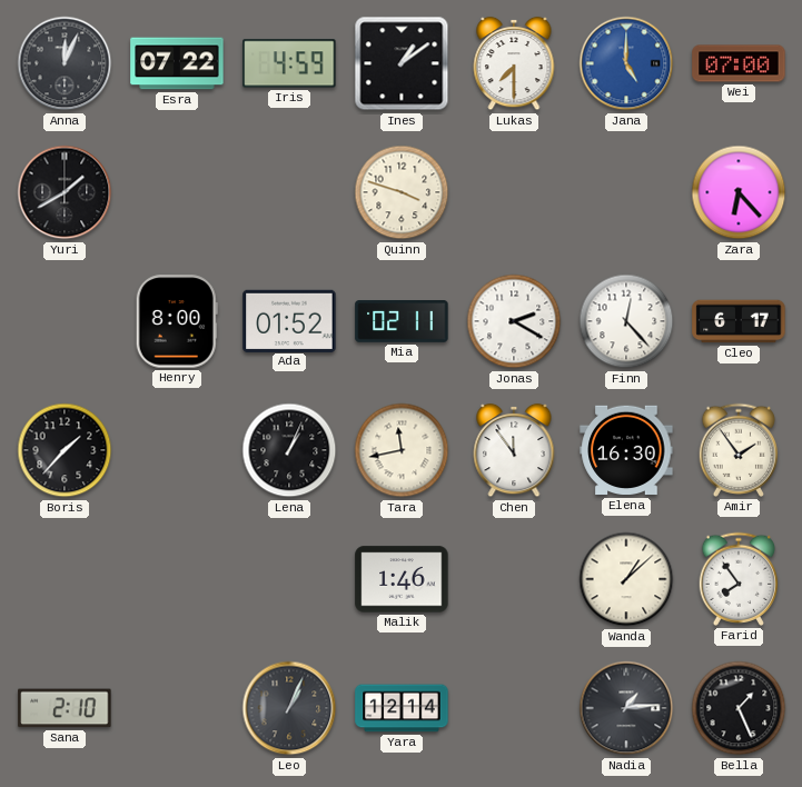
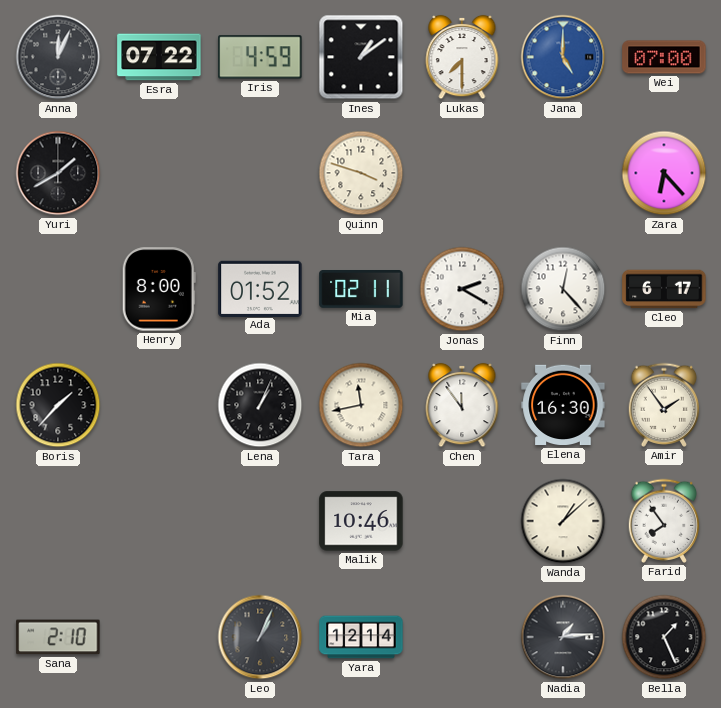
Malik: 1:46 -> 10:46
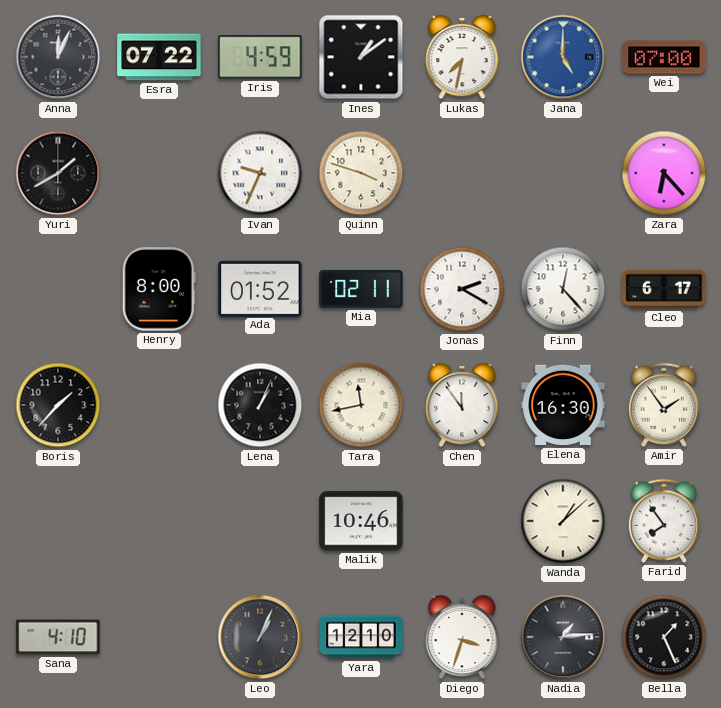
Lukas: 7:30 -> 7:32
Ivan: none -> 9:34
Sana: 2:10 -> 4:10
Yara: 12:14 -> 12:10
Diego: none -> 3:33
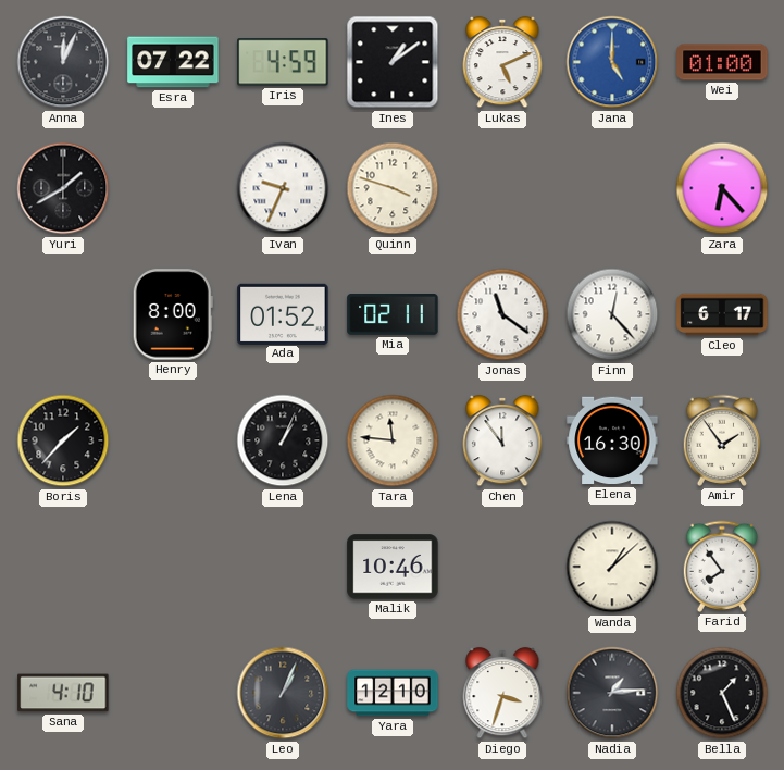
Lukas: 7:32 -> 5:11
Wei: 07:00 -> 01:00
Jonas: 2:20 -> 11:21
Tara: 11:43 -> 11:46
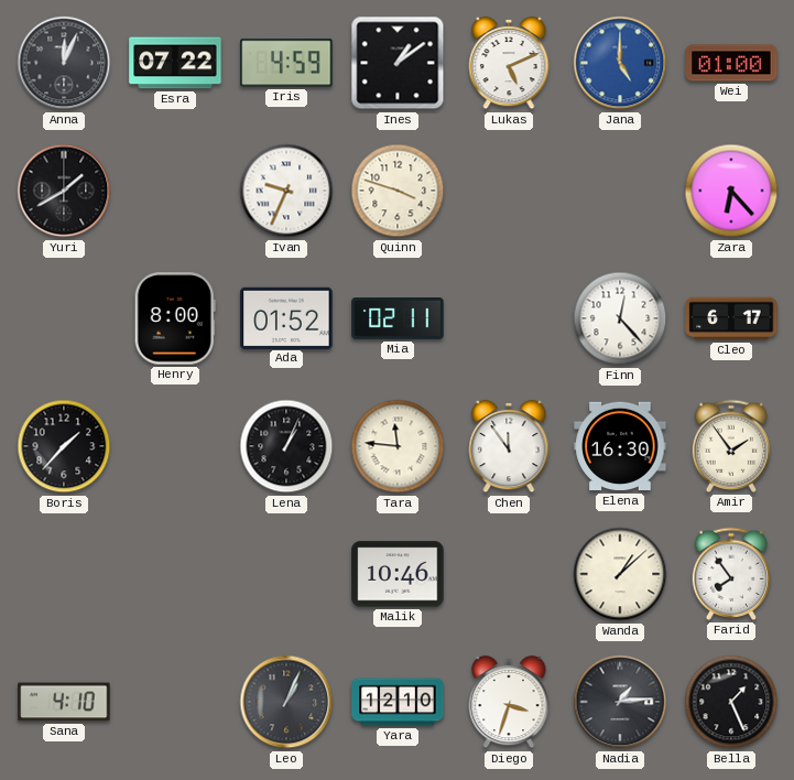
Jonas: 11:21 -> none
